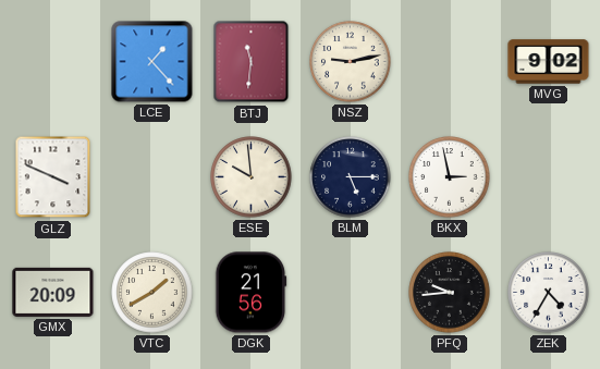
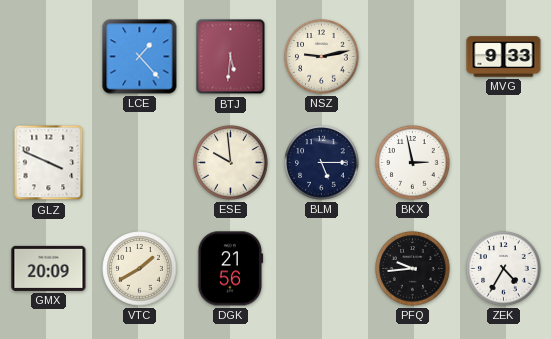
BTJ: 11:31 -> 5:31
MVG: 9:02 -> 9:33
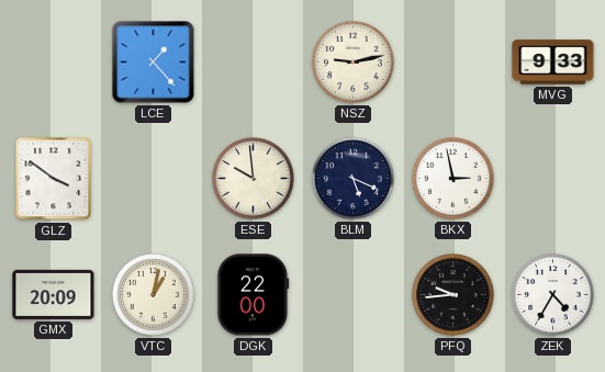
BTJ: 5:31 -> none
GLZ: 3:49 -> 3:51
BLM: 5:15 -> 5:19
VTC: 1:40 -> 1:02
DGK: 21:56 -> 22:00
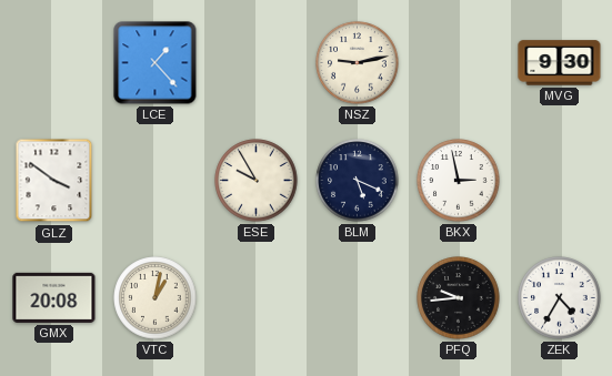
MVG: 9:33 -> 9:30
ESE: 9:59 -> 9:55
GMX: 20:09 -> 20:08
DGK: 22:00 -> none
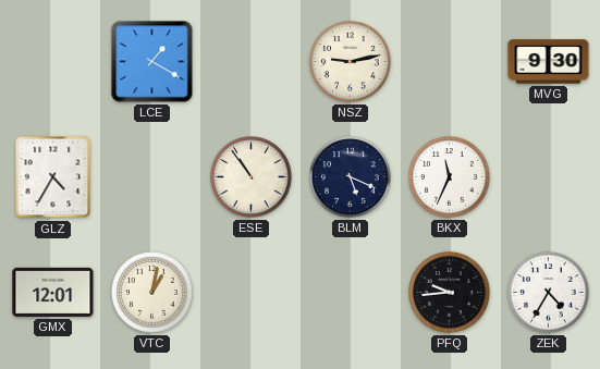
LCE: 1:23 -> 1:20
GLZ: 3:51 -> 4:35
ESE: 9:55 -> 10:54
BKX: 2:58 -> 11:34
GMX: 20:08 -> 12:01
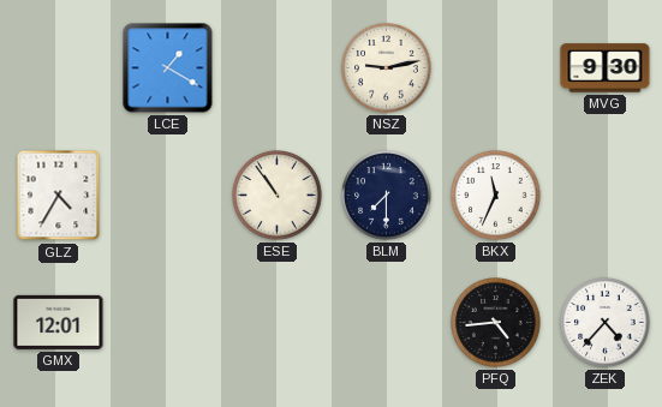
BLM: 5:19 -> 7:30
VTC: 1:02 -> none
PFQ: 9:44 -> 4:44
ZEK: 4:35 -> 4:37
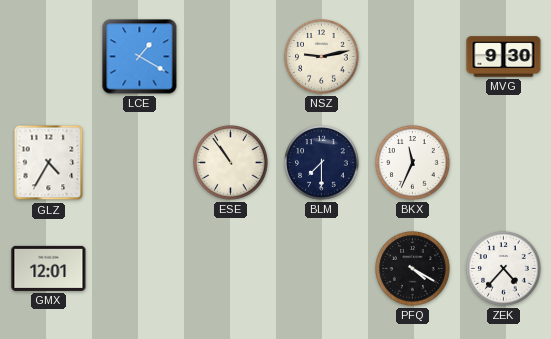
PFQ: 4:44 -> 4:20
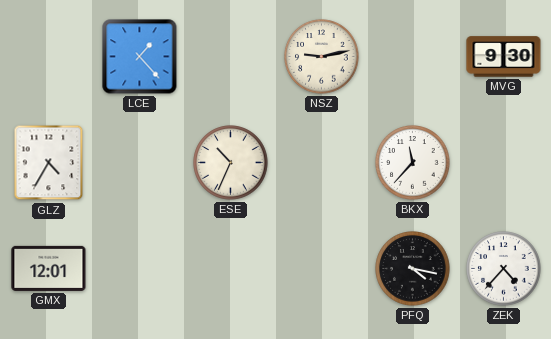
LCE: 1:20 -> 1:23
ESE: 10:54 -> 10:34
BLM: 7:30 -> none
BKX: 11:34 -> 11:37
PFQ: 4:20 -> 4:17
